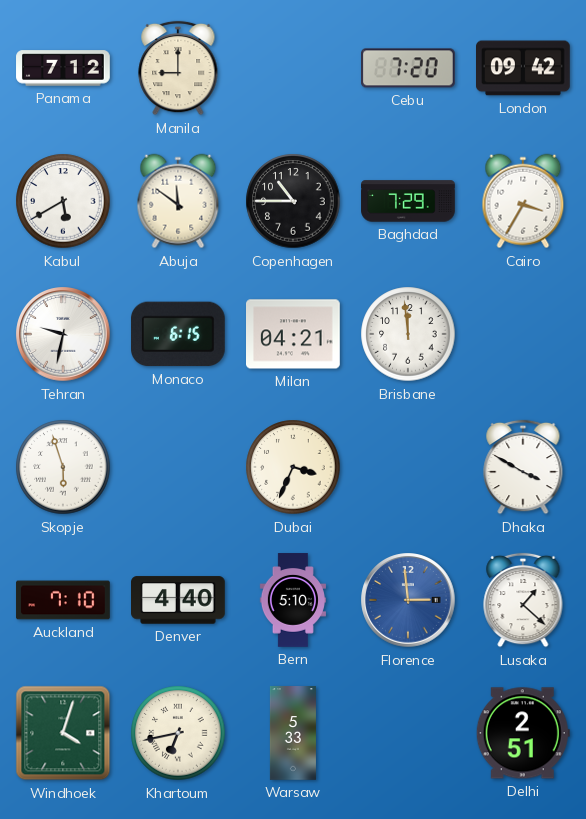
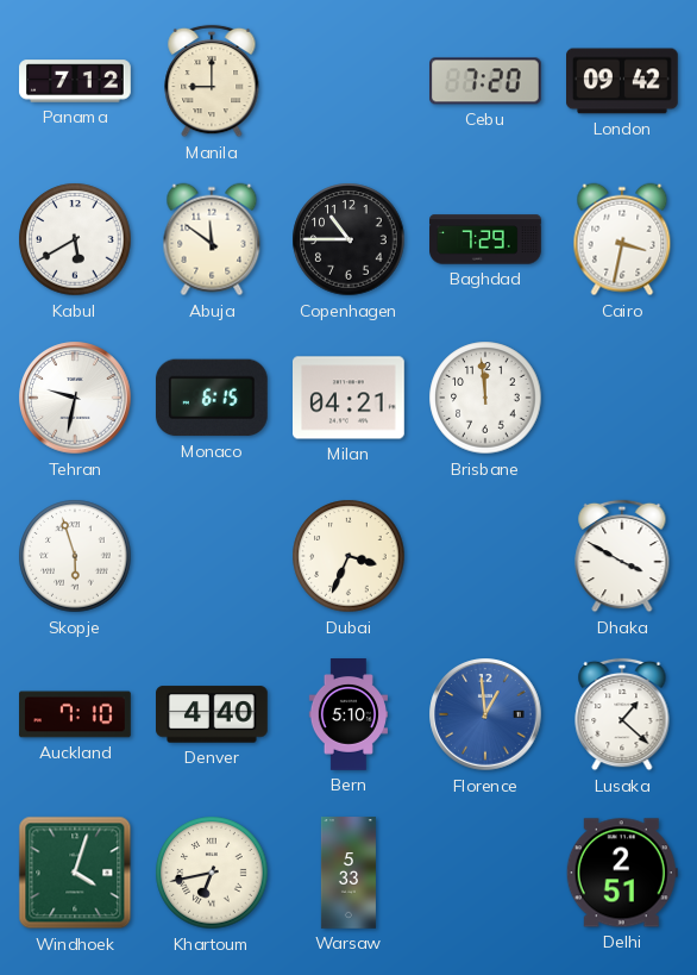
Cairo: 3:35 -> 3:32
Florence: 2:59 -> 12:59
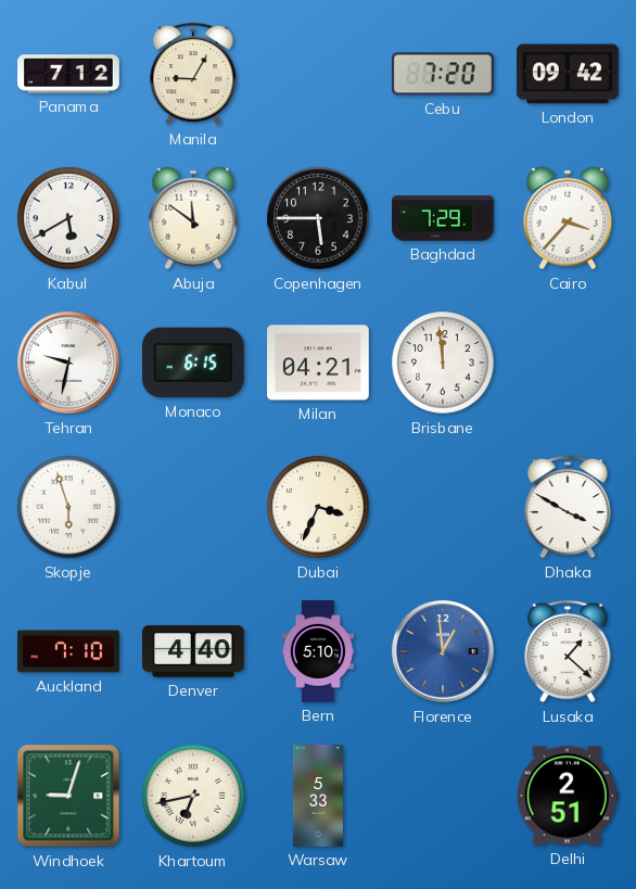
Manila: 9:00 -> 9:05
Copenhagen: 10:45 -> 5:45
Cairo: 3:32 -> 3:37
Windhoek: 4:03 -> 9:03
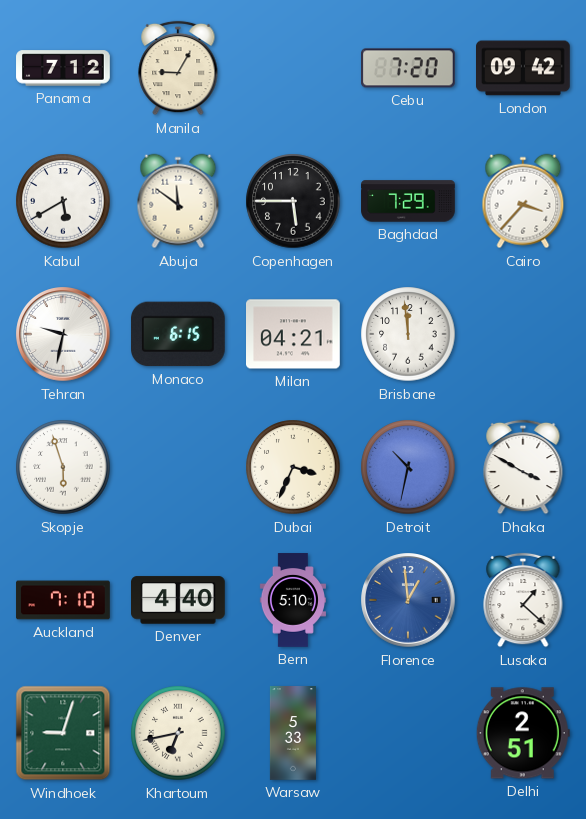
Detroit: none -> 10:32
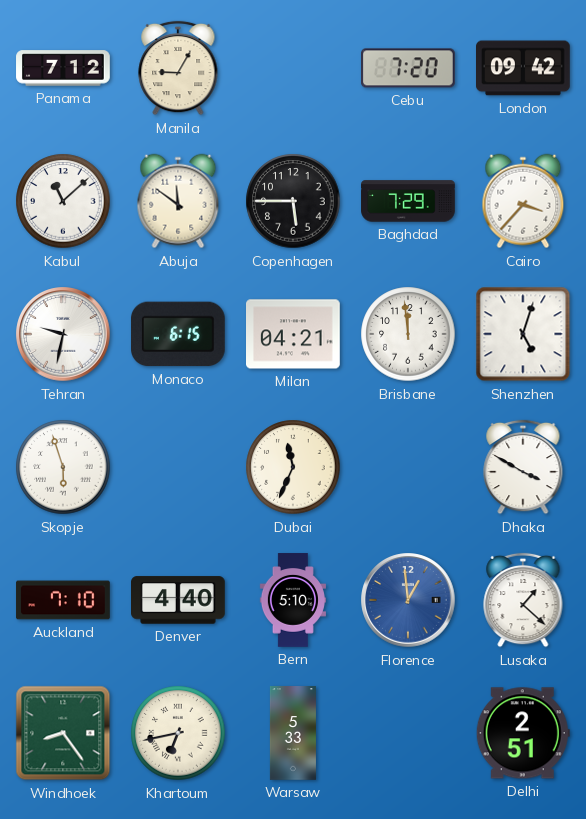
Kabul: 5:40 -> 11:08
Shenzhen: none -> 5:03
Dubai: 3:34 -> 11:34
Detroit: 10:32 -> none
Windhoek: 9:03 -> 8:24
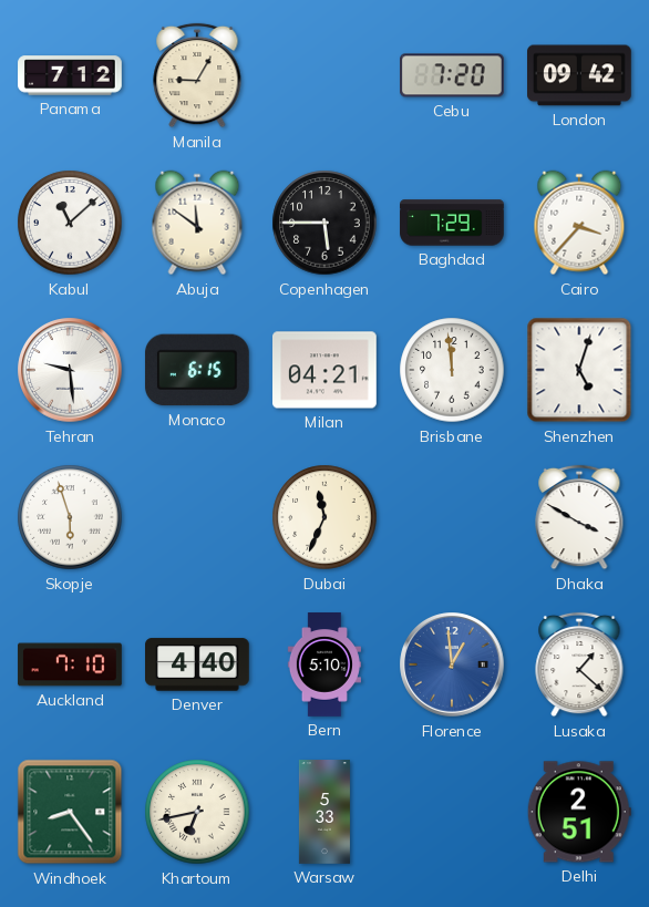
Tehran: 9:32 -> 9:29
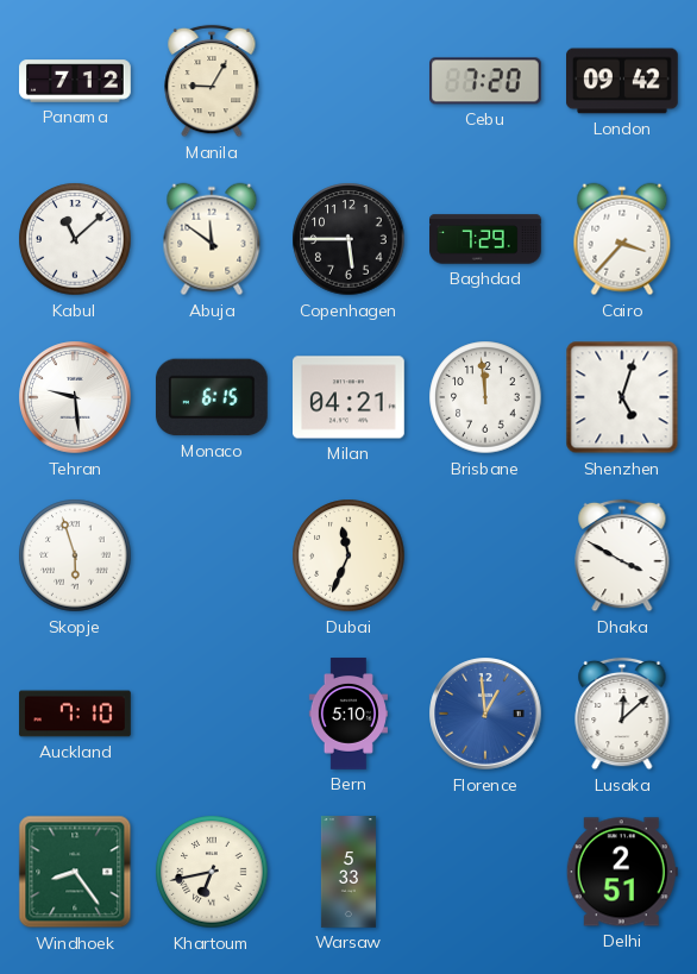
Denver: 4:40 -> none
Lusaka: 1:22 -> 12:08
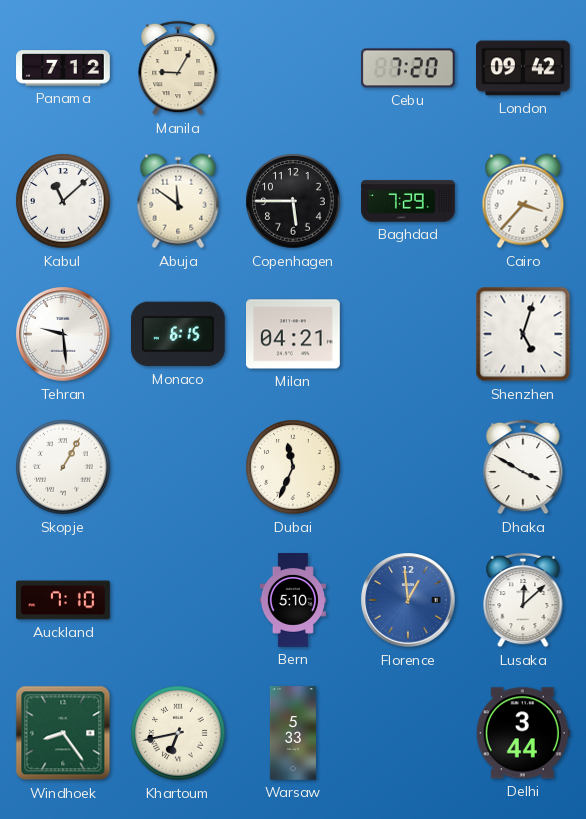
Brisbane: 11:59 -> none
Skopje: 5:57 -> 1:05
Delhi: 2:51 -> 3:44
